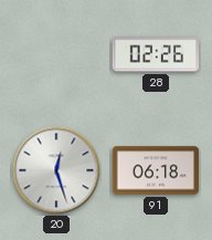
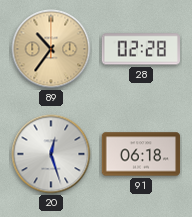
89: none -> 10:36
28: 02:26 -> 02:28
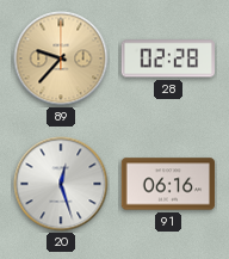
89: 10:36 -> 9:37
91: 06:18 -> 06:16
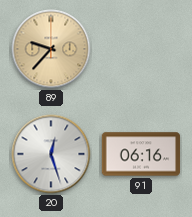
28: 02:28 -> none
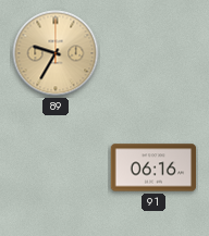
89: 9:37 -> 9:35
20: 12:27 -> none
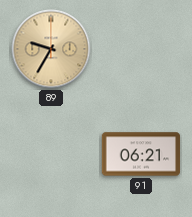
91: 06:16 -> 06:21
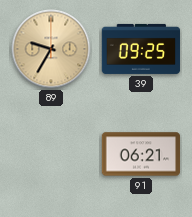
39: none -> 09:25
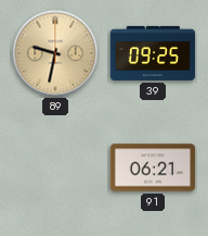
89: 9:35 -> 9:32
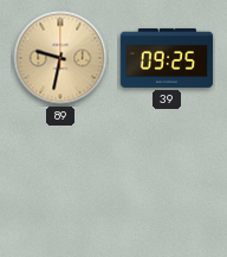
91: 06:21 -> none
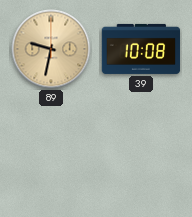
39: 09:25 -> 10:08
